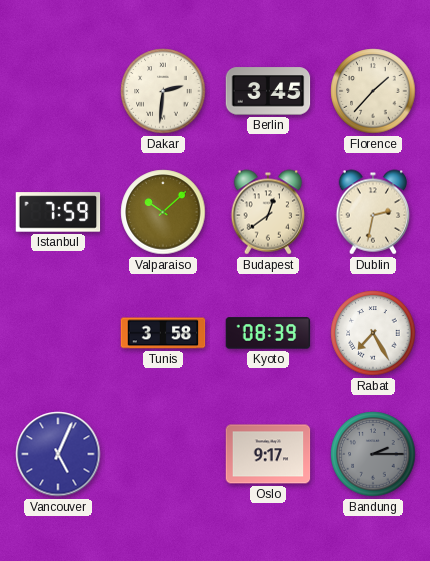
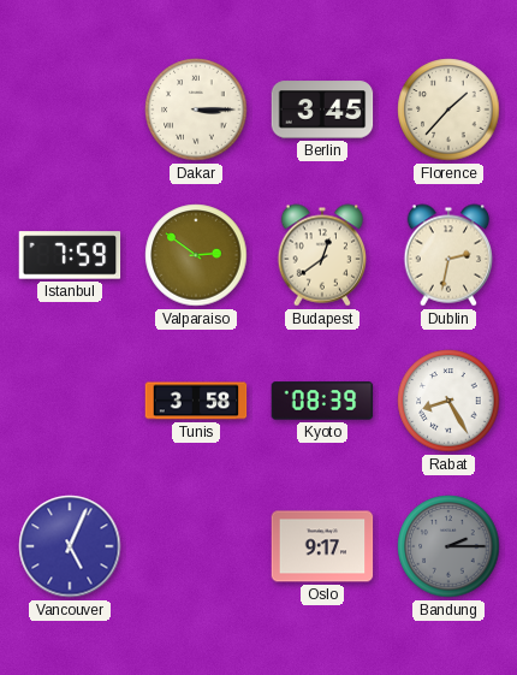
Dakar: 2:31 -> 3:15
Valparaiso: 10:08 -> 2:51
Rabat: 7:25 -> 8:25
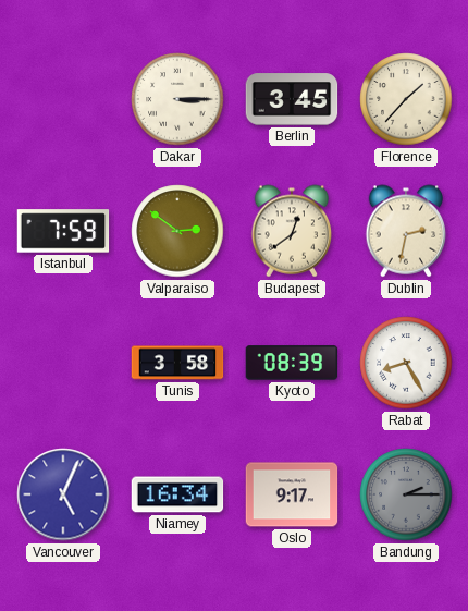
Niamey: none -> 16:34
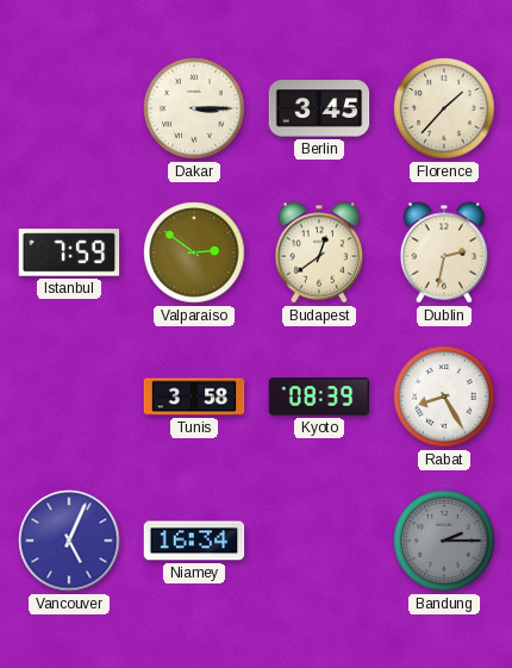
Oslo: 9:17 -> none
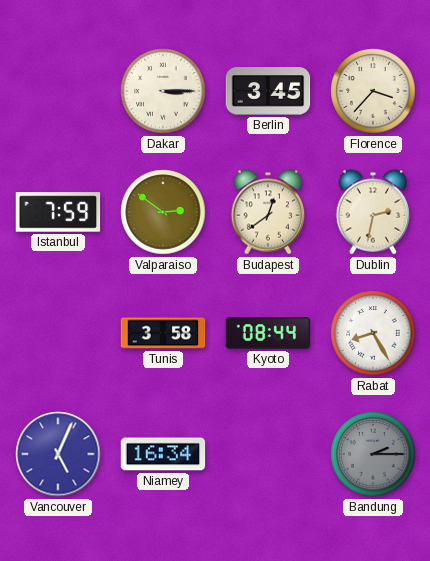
Florence: 1:37 -> 3:37
Kyoto: 08:39 -> 08:44
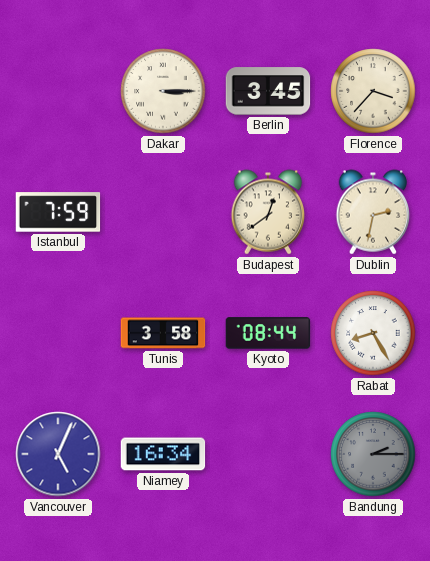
Valparaiso: 2:51 -> none
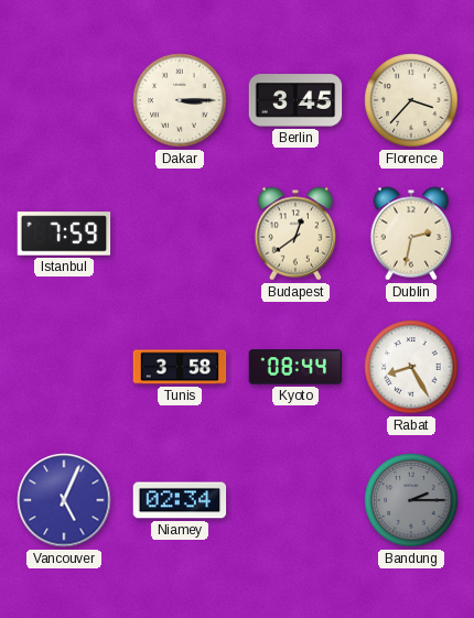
Niamey: 16:34 -> 02:34
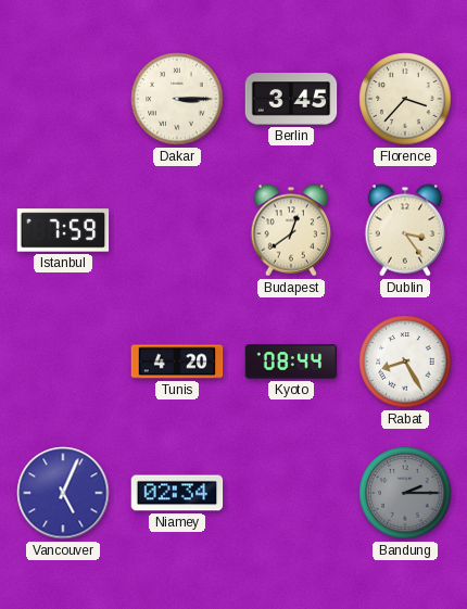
Dublin: 2:32 -> 3:24
Tunis: 3:58 -> 4:20
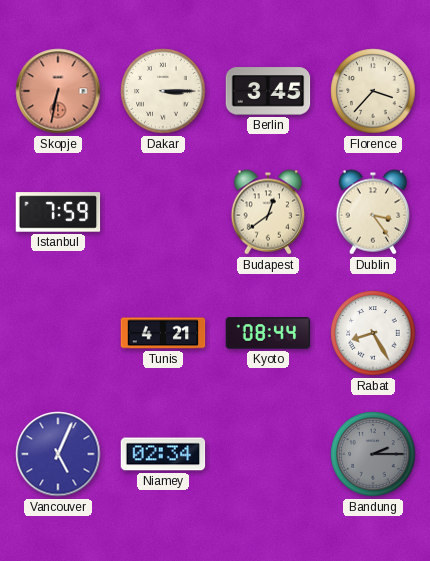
Skopje: none -> 6:32
Tunis: 4:20 -> 4:21
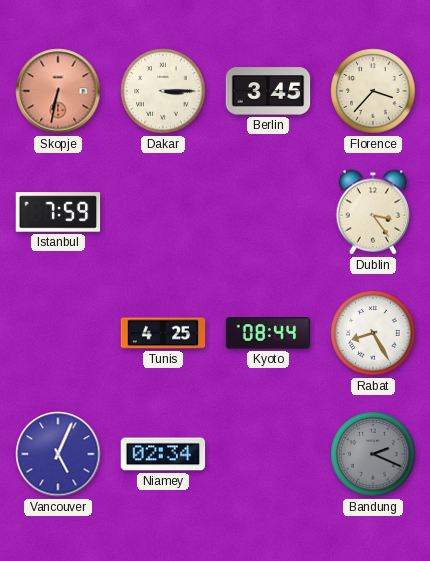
Budapest: 12:39 -> none
Tunis: 4:21 -> 4:25
Bandung: 2:15 -> 2:19
